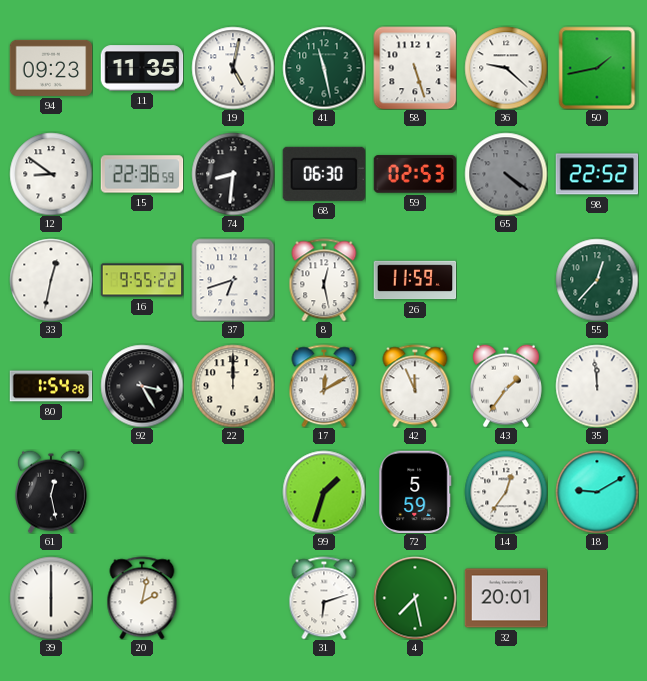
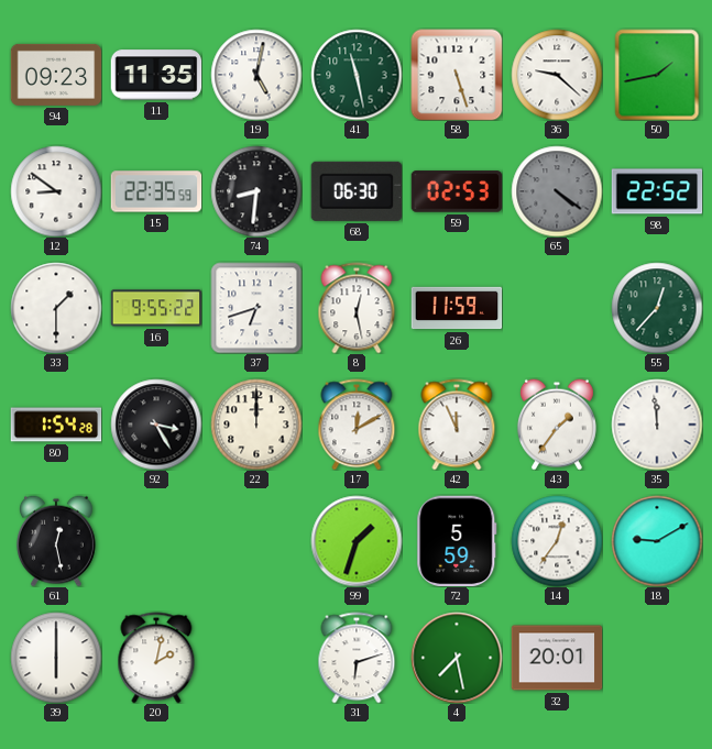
15: 22:36 -> 22:35
33: 12:32 -> 1:30
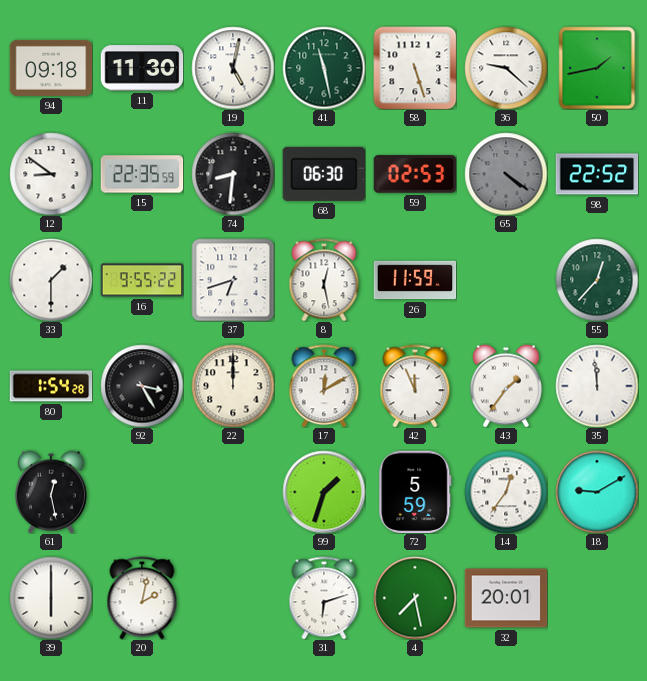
94: 09:23 -> 09:18
11: 11:35 -> 11:30
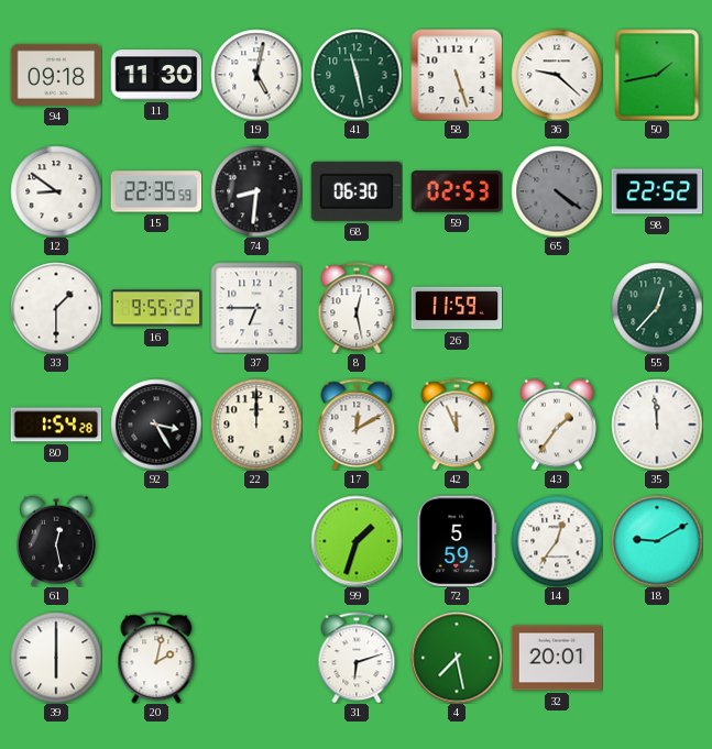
37: 6:42 -> 6:45
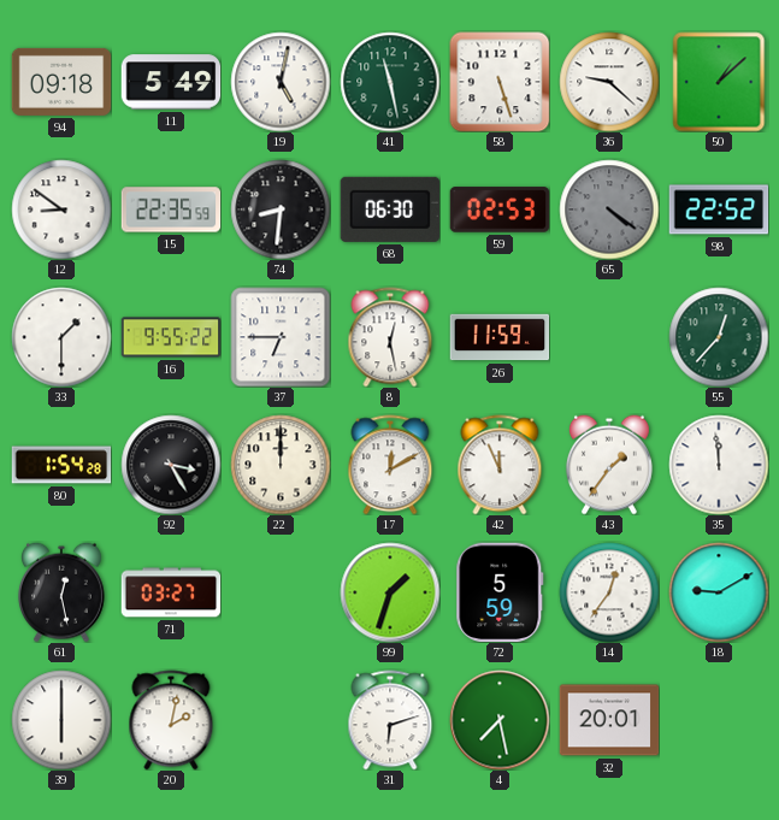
11: 11:30 -> 5:49
50: 1:43 -> 1:08
71: none -> 03:27
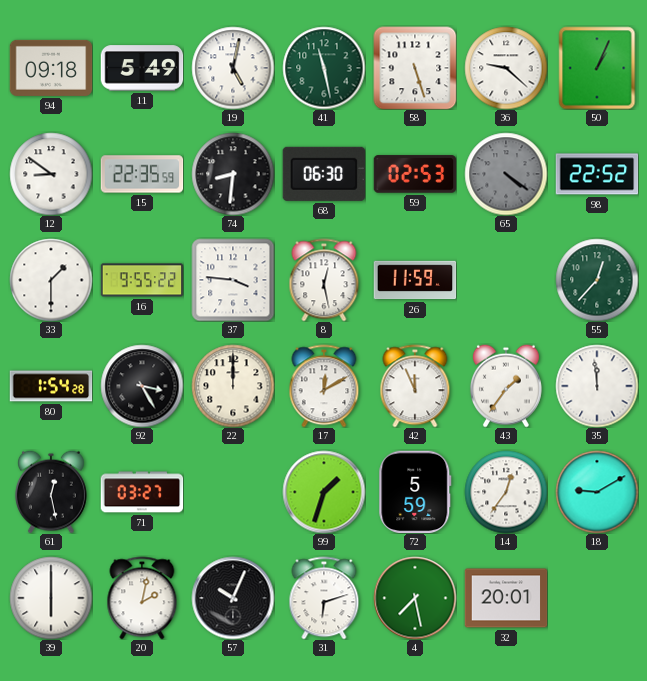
50: 1:08 -> 1:04
37: 6:45 -> 3:46
57: none -> 10:04
